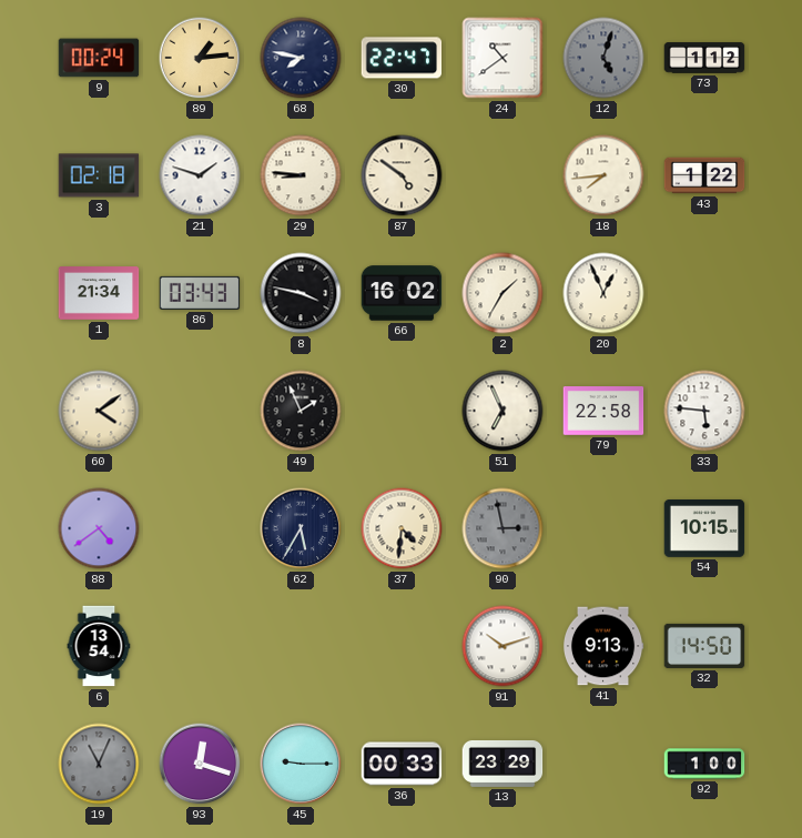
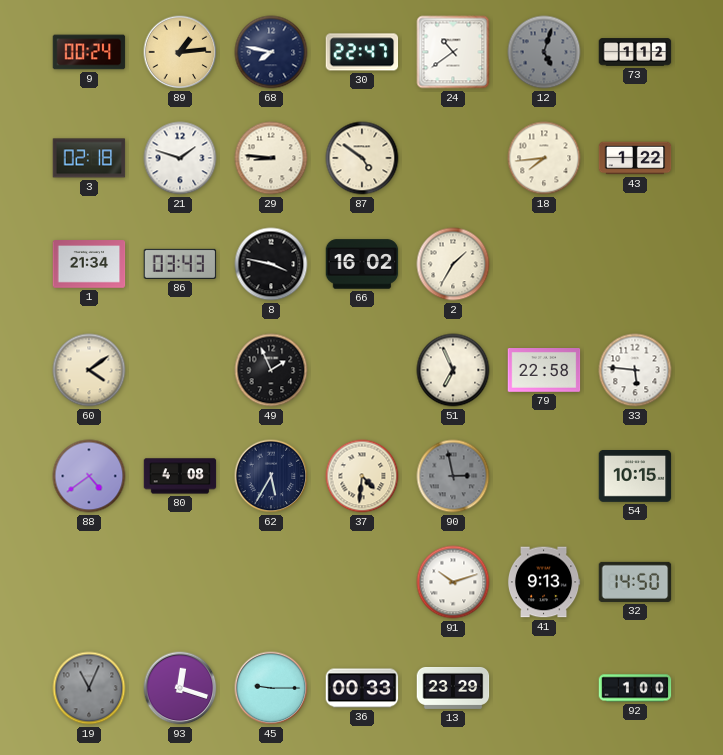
20: 12:56 -> none
80: none -> 4:08
6: 13:54 -> none
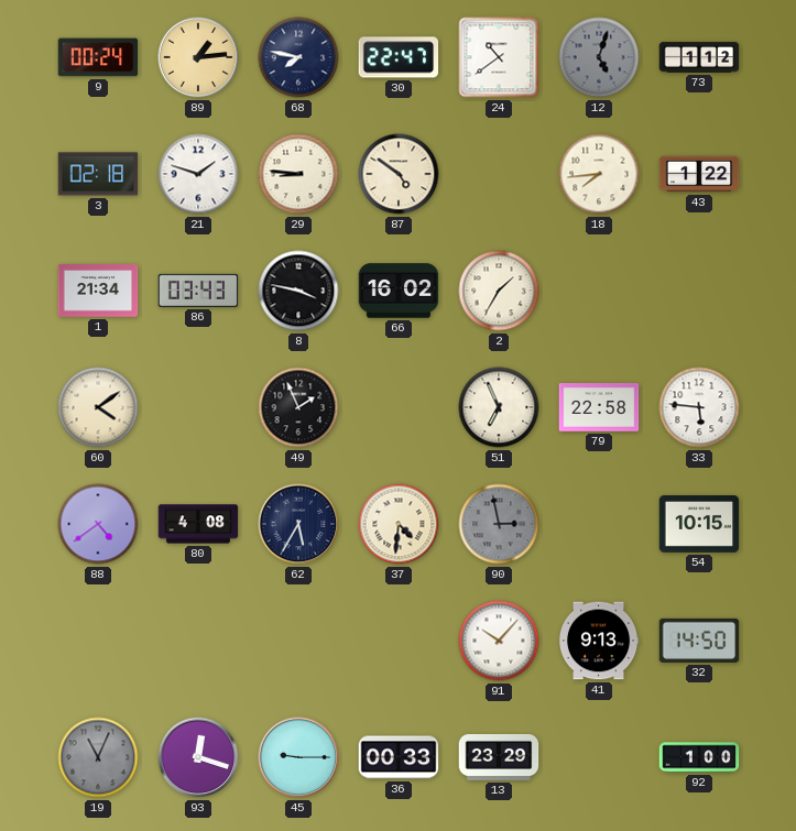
91: 10:12 -> 10:07
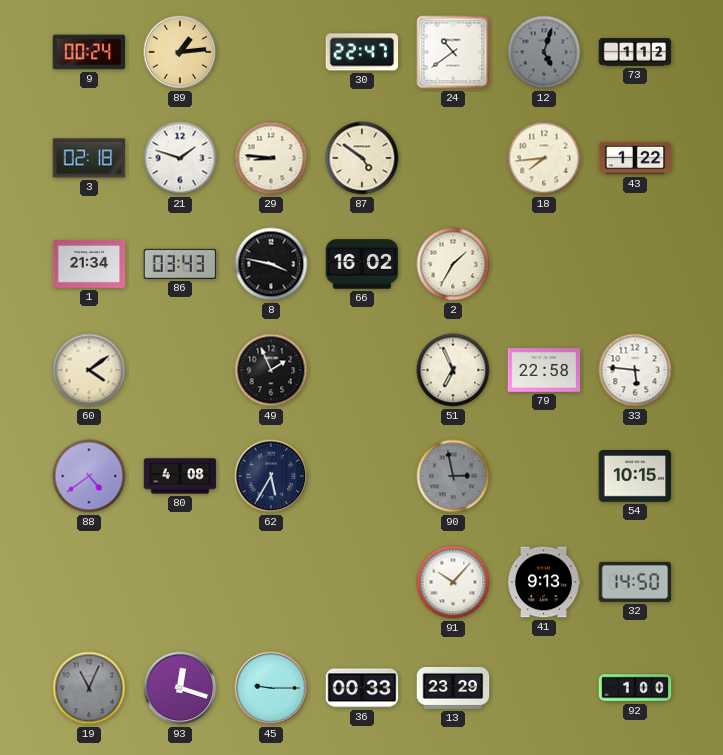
68: 7:47 -> none
37: 4:31 -> none
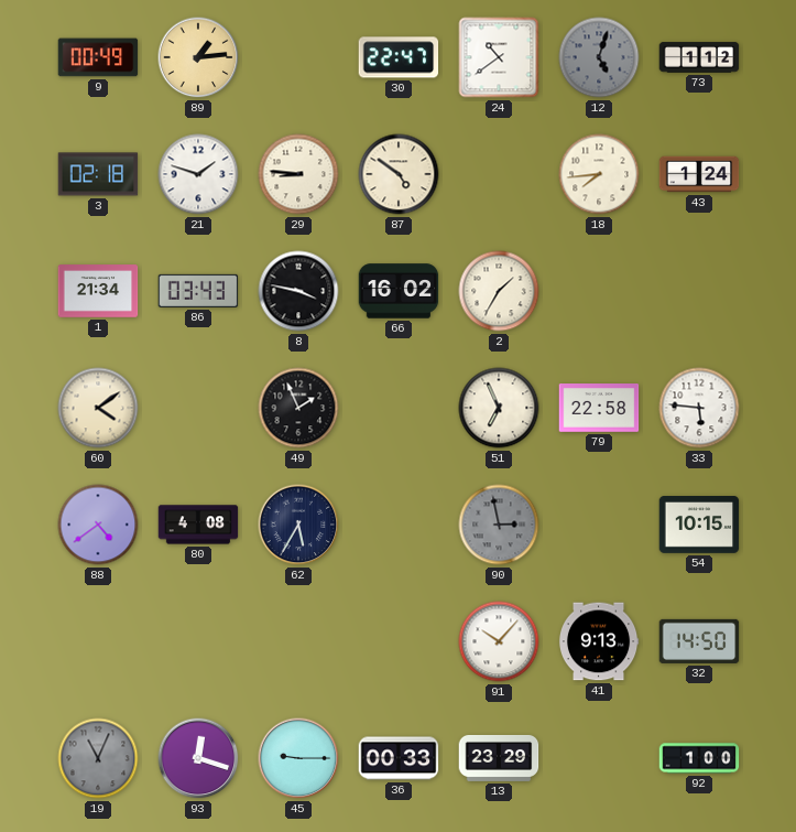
9: 00:24 -> 00:49
43: 1:22 -> 1:24
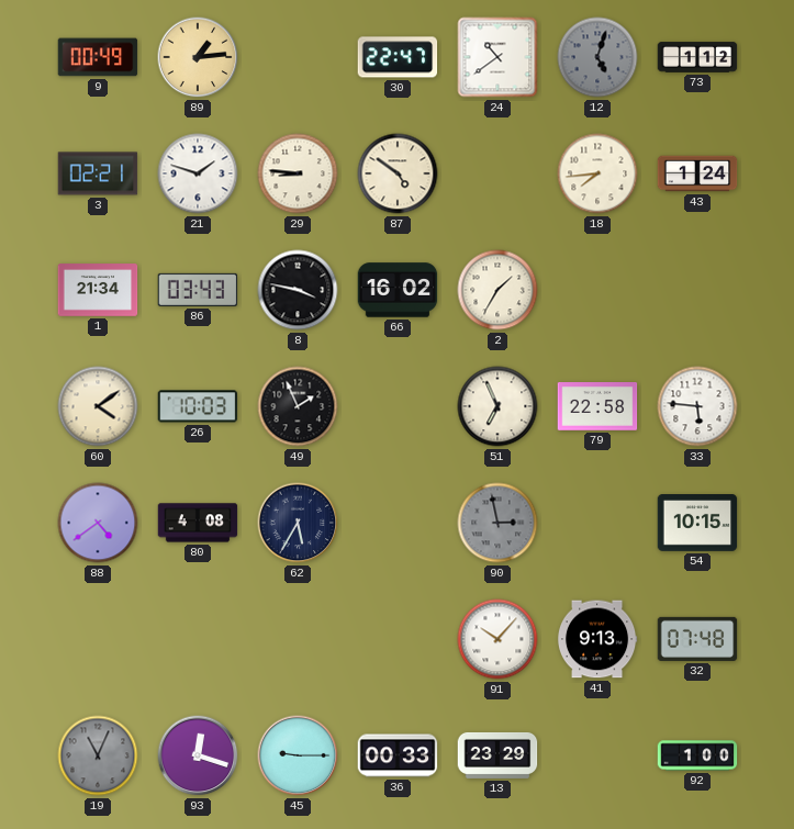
3: 02:18 -> 02:21
26: none -> 10:03
32: 14:50 -> 07:48
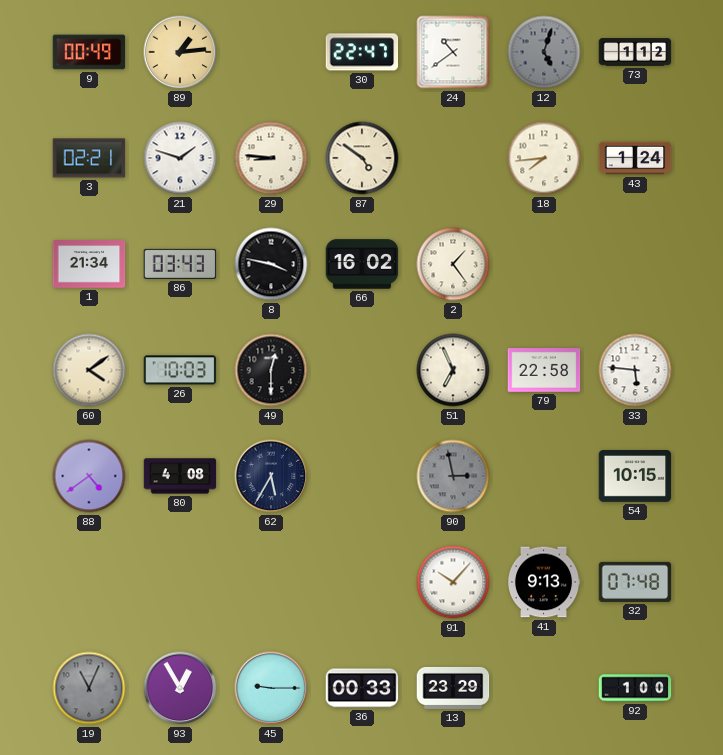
2: 1:35 -> 1:24
49: 1:56 -> 12:30
93: 12:18 -> 12:55
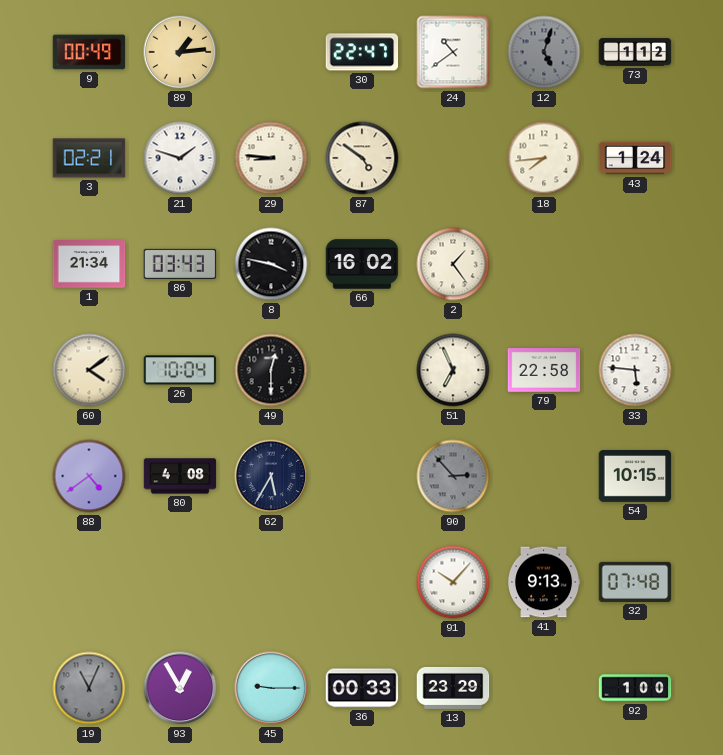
26: 10:03 -> 10:04
90: 2:58 -> 2:53
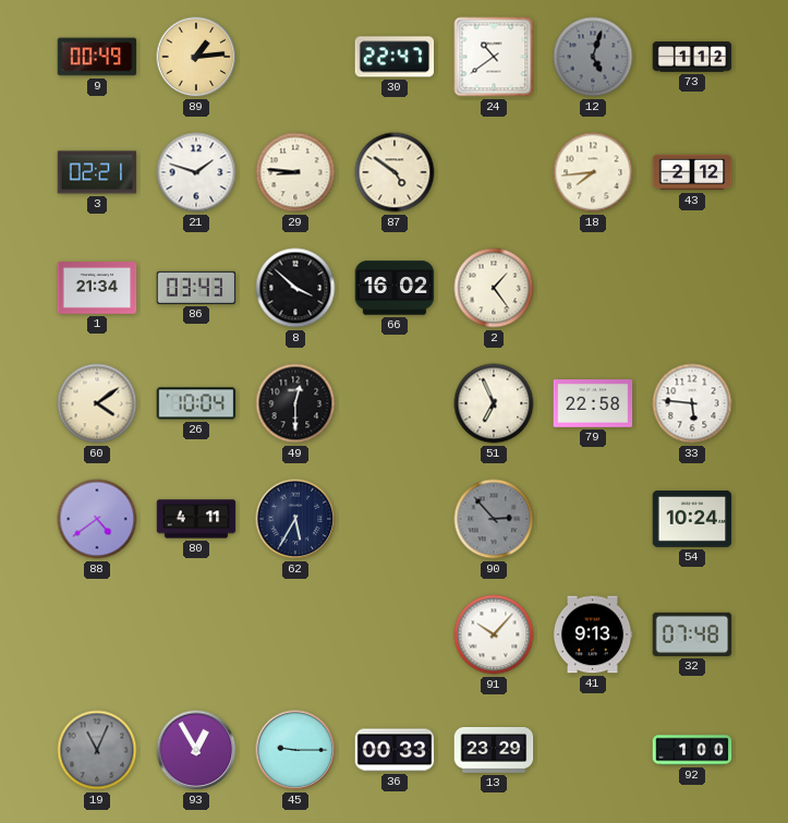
43: 1:24 -> 2:12
8: 3:47 -> 3:52
80: 4:08 -> 4:11
54: 10:15 -> 10:24
